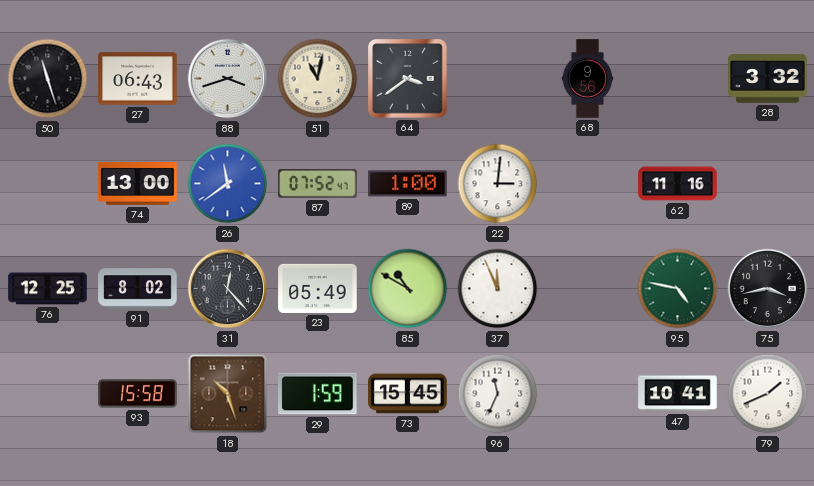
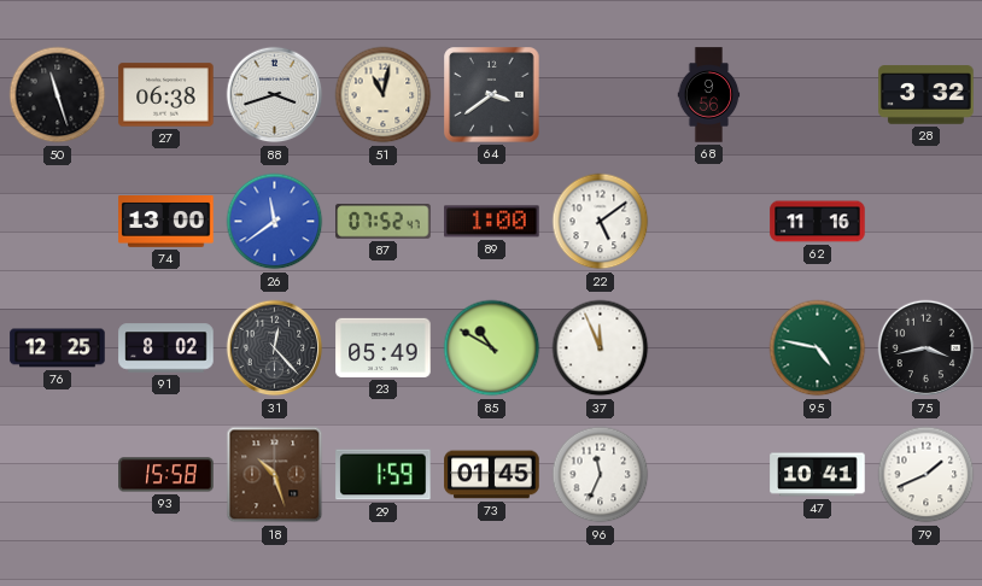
27: 06:43 -> 06:38
22: 3:01 -> 5:09
73: 15:45 -> 01:45
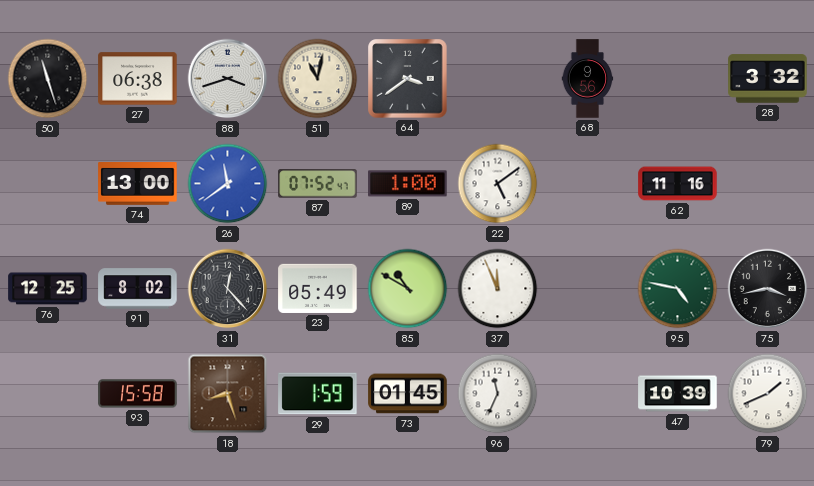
18: 10:27 -> 8:27
47: 10:41 -> 10:39
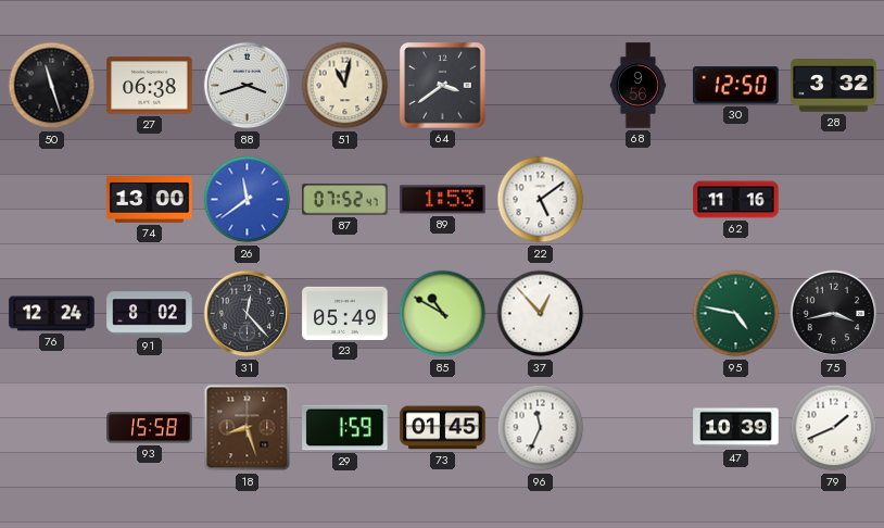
30: none -> 12:50
89: 1:00 -> 1:53
76: 12:25 -> 12:24
37: 11:56 -> 12:53
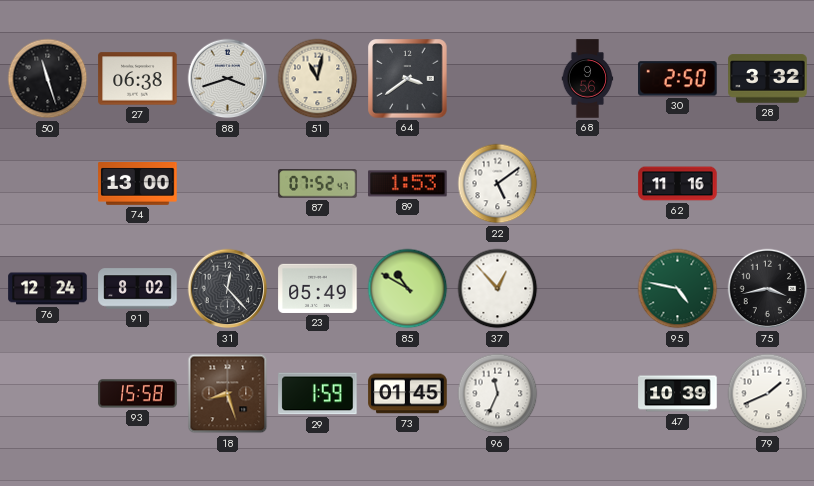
30: 12:50 -> 2:50
26: 11:39 -> none
